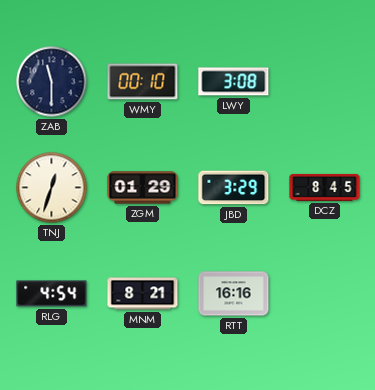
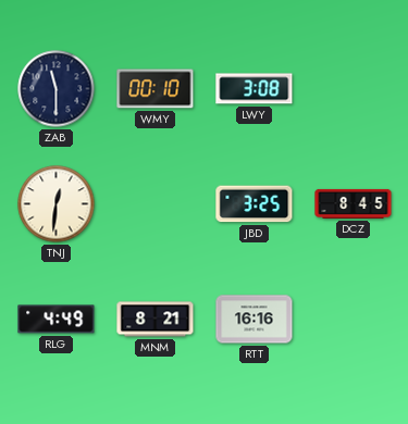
TNJ: 12:33 -> 12:31
ZGM: 01:29 -> none
JBD: 3:29 -> 3:25
RLG: 4:54 -> 4:49
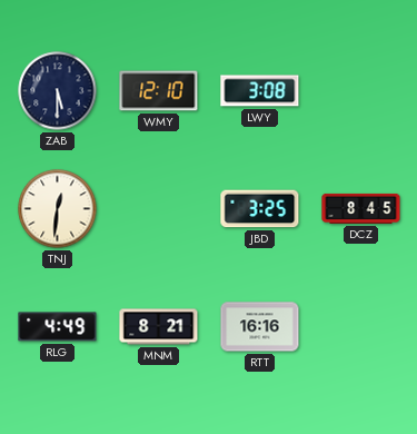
ZAB: 11:30 -> 5:30
WMY: 00:10 -> 12:10
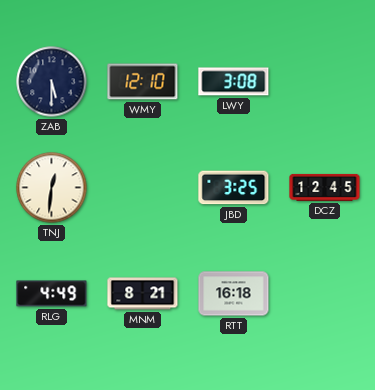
DCZ: 8:45 -> 12:45
RTT: 16:16 -> 16:18
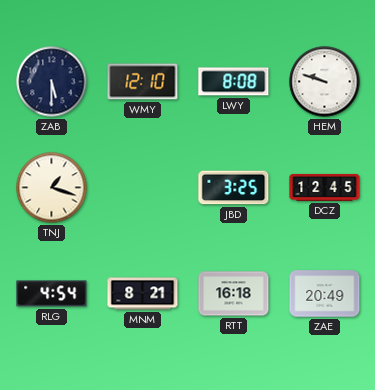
LWY: 3:08 -> 8:08
HEM: none -> 9:48
TNJ: 12:31 -> 1:18
RLG: 4:49 -> 4:54
ZAE: none -> 20:49
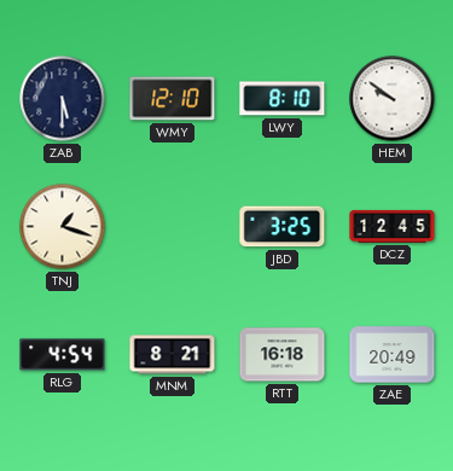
LWY: 8:08 -> 8:10
HEM: 9:48 -> 9:51
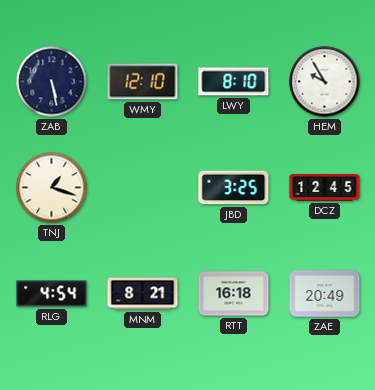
ZAB: 5:30 -> 5:28
HEM: 9:51 -> 9:55
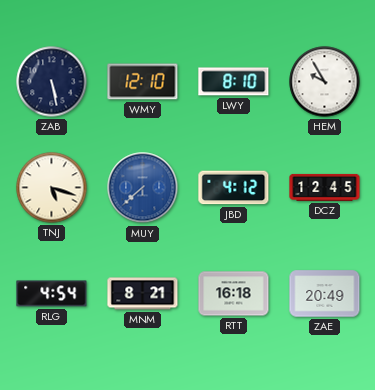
TNJ: 1:18 -> 5:18
MUY: none -> 7:38
JBD: 3:25 -> 4:12
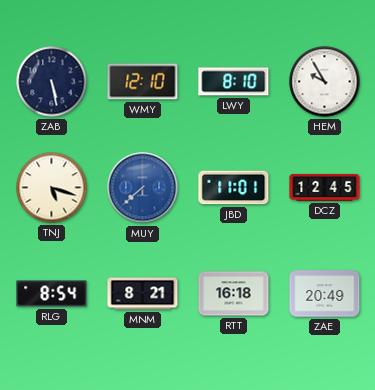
JBD: 4:12 -> 11:01
RLG: 4:54 -> 8:54
